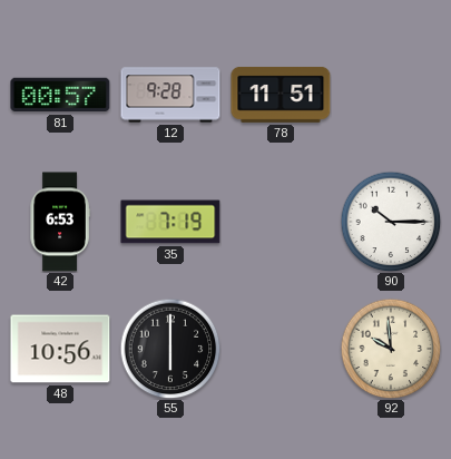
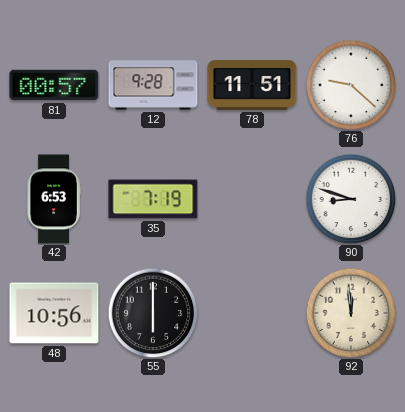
76: none -> 9:22
90: 10:15 -> 8:48
92: 9:59 -> 11:59
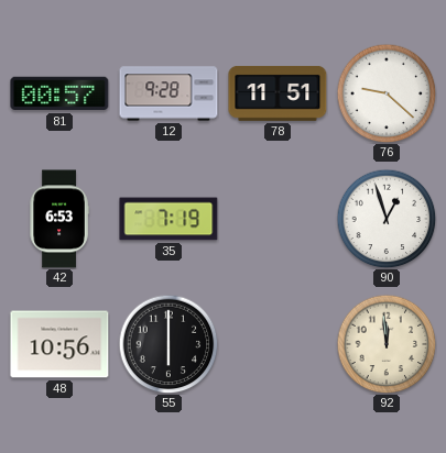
90: 8:48 -> 12:57
